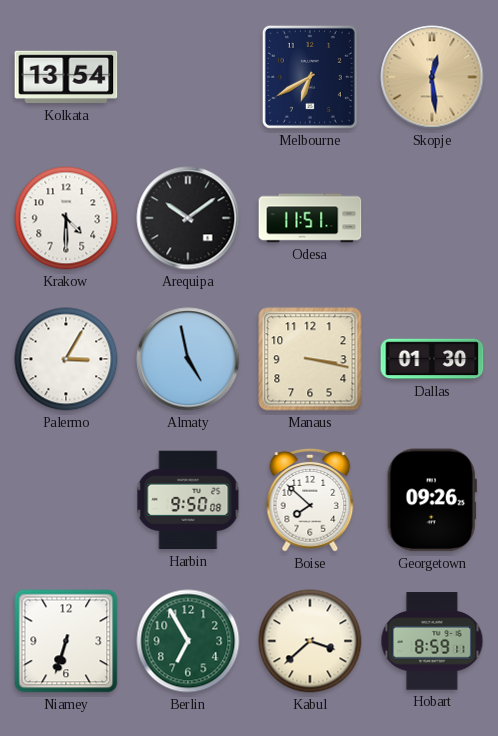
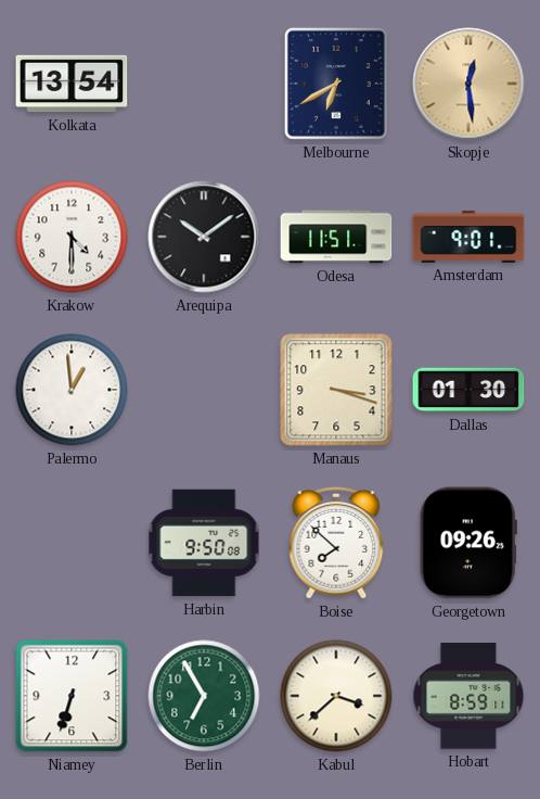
Amsterdam: none -> 9:01
Palermo: 3:05 -> 12:59
Almaty: 4:58 -> none
Manaus: 3:17 -> 3:18
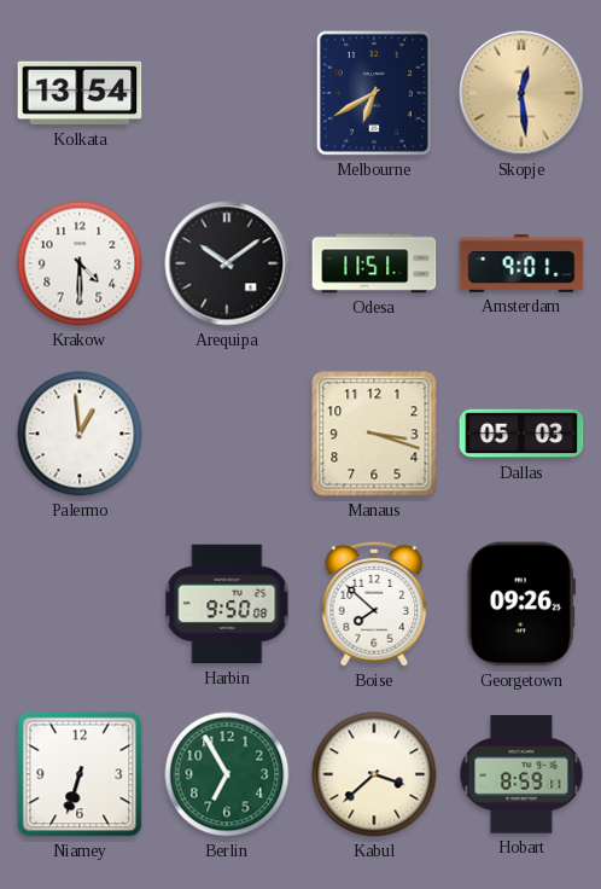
Dallas: 01:30 -> 05:03
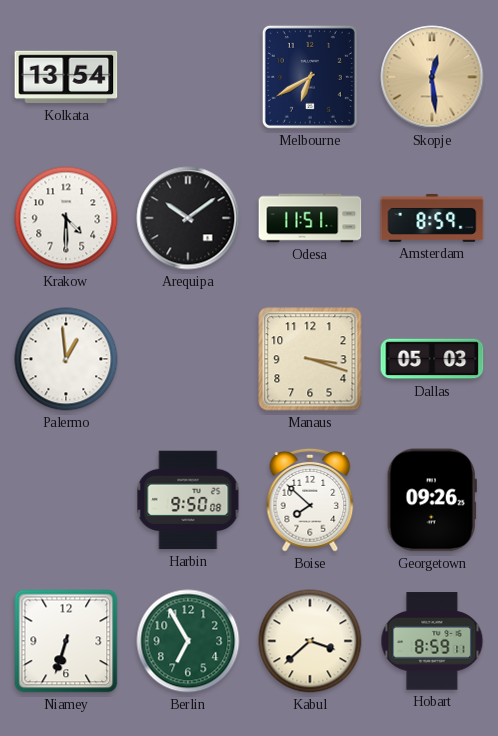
Amsterdam: 9:01 -> 8:59
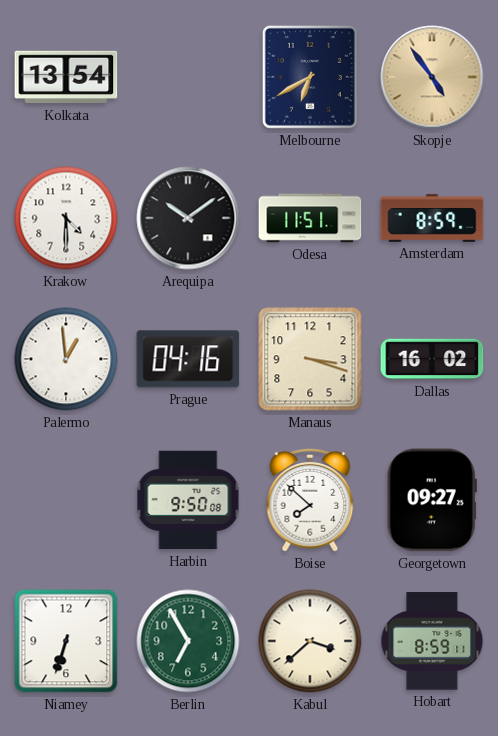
Skopje: 12:29 -> 4:54
Prague: none -> 04:16
Dallas: 05:03 -> 16:02
Georgetown: 09:26 -> 09:27
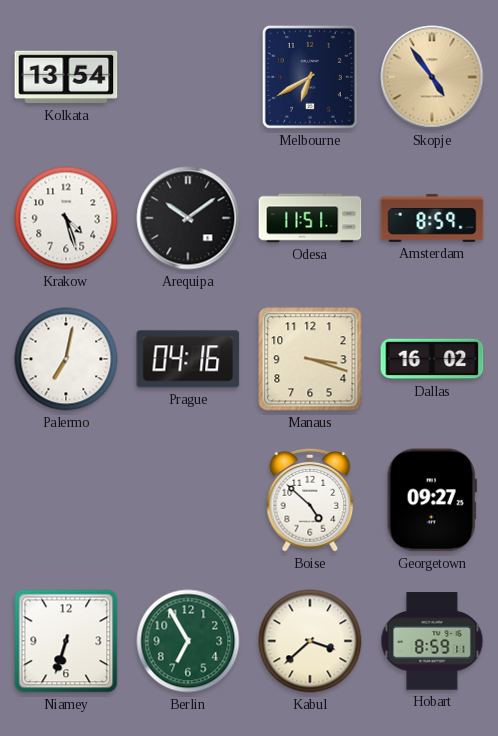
Krakow: 4:30 -> 4:27
Palermo: 12:59 -> 7:02
Harbin: 9:50 -> none
Boise: 7:52 -> 4:52
